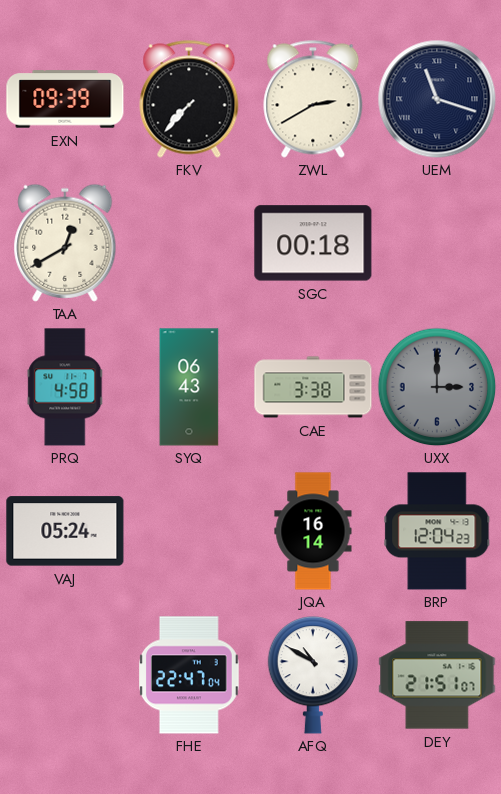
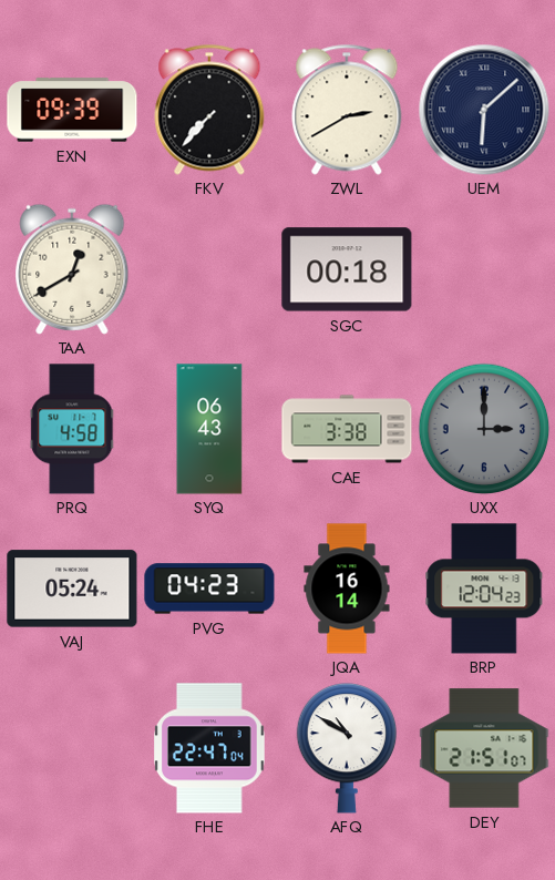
UEM: 11:18 -> 6:08
PVG: none -> 04:23
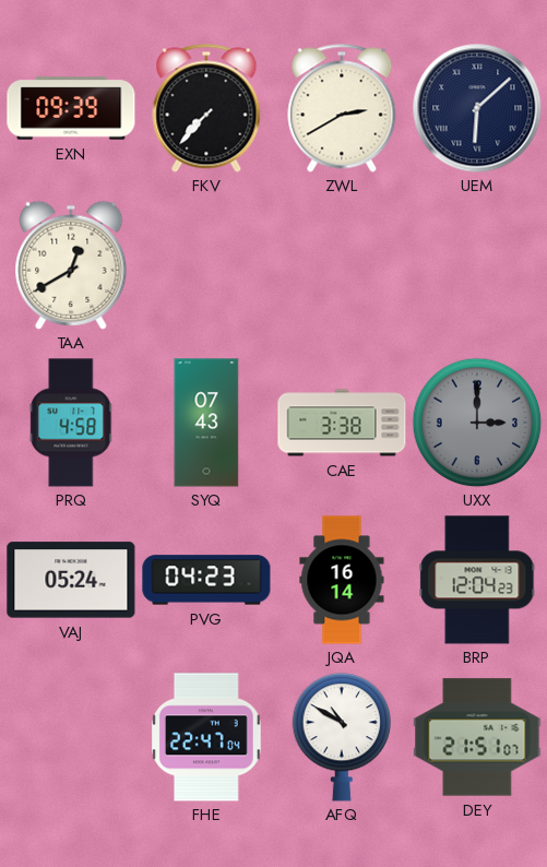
SGC: 00:18 -> none
SYQ: 06:43 -> 07:43
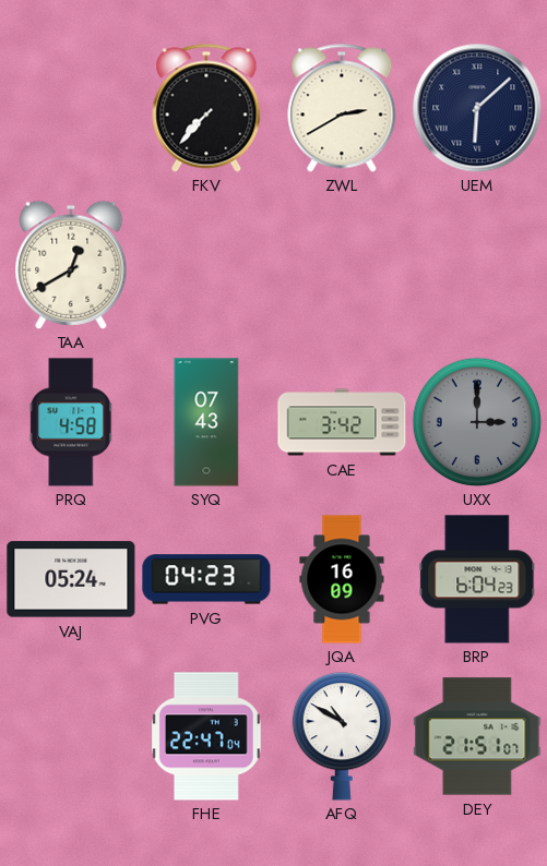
EXN: 09:39 -> none
CAE: 3:38 -> 3:42
JQA: 16:14 -> 16:09
BRP: 12:04 -> 6:04
